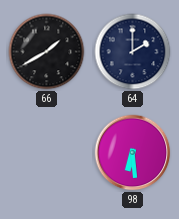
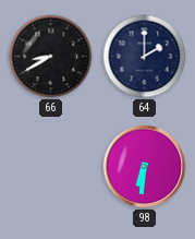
66: 1:40 -> 8:40
98: 6:29 -> 6:31
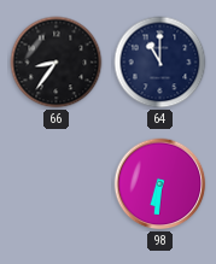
66: 8:40 -> 8:36
64: 2:00 -> 11:00
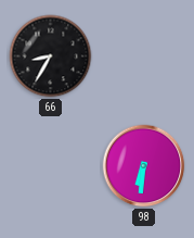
66: 8:36 -> 8:35
64: 11:00 -> none
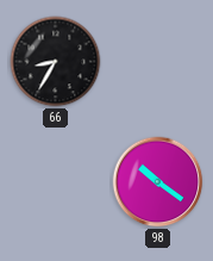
98: 6:31 -> 10:21
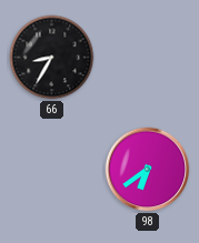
98: 10:21 -> 6:39
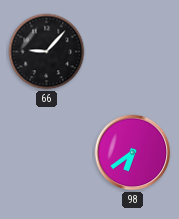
66: 8:35 -> 9:07
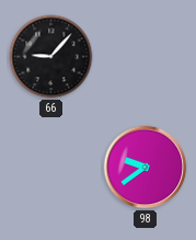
98: 6:39 -> 9:39
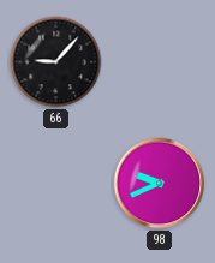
98: 9:39 -> 9:41
